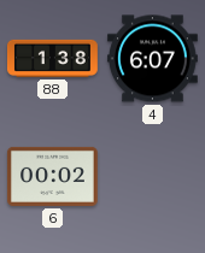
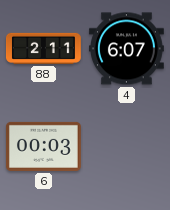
88: 1:38 -> 2:11
6: 00:02 -> 00:03
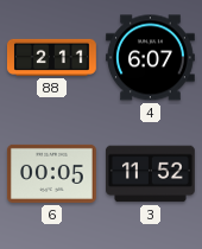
6: 00:03 -> 00:05
3: none -> 11:52
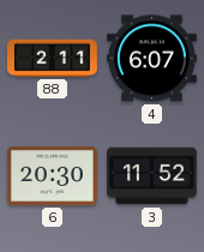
6: 00:05 -> 20:30
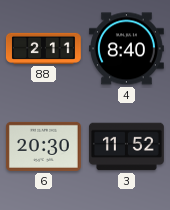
4: 6:07 -> 8:40
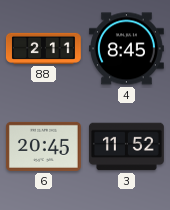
4: 8:40 -> 8:45
6: 20:30 -> 20:45
